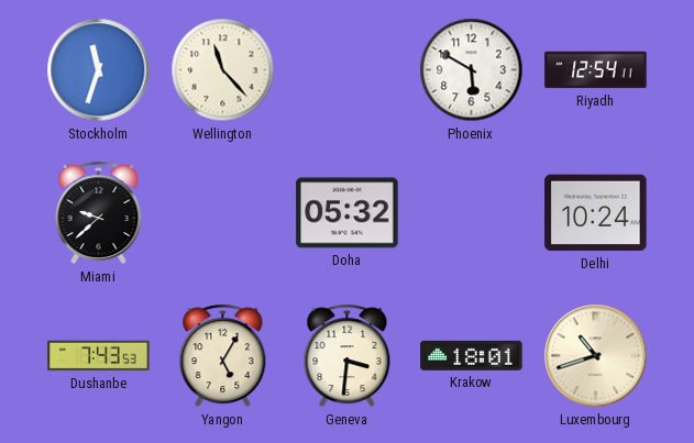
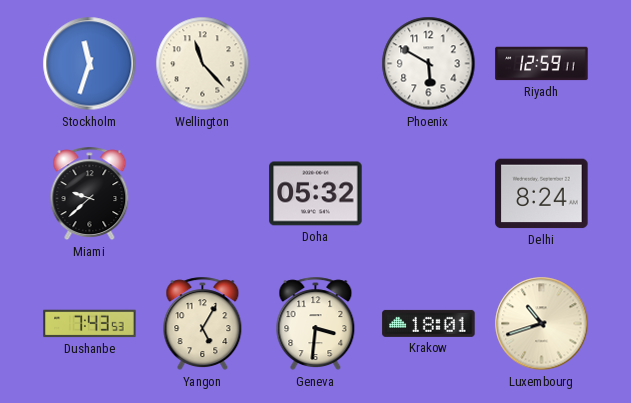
Riyadh: 12:54 -> 12:59
Delhi: 10:24 -> 8:24
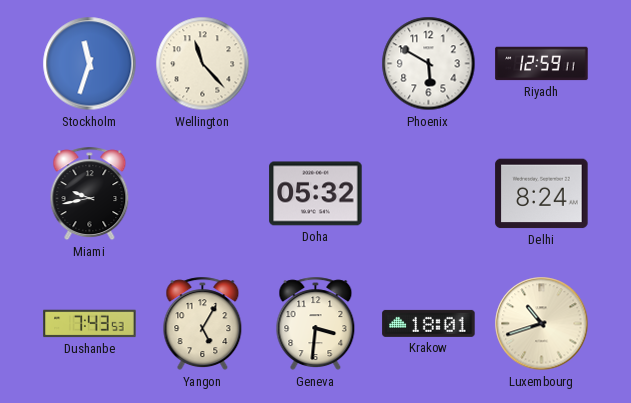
Miami: 9:38 -> 9:43
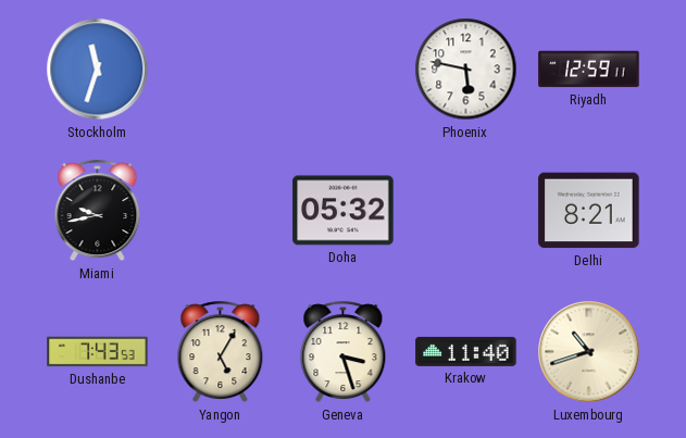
Wellington: 11:23 -> none
Phoenix: 5:50 -> 5:47
Delhi: 8:24 -> 8:21
Geneva: 3:31 -> 3:27
Krakow: 18:01 -> 11:40
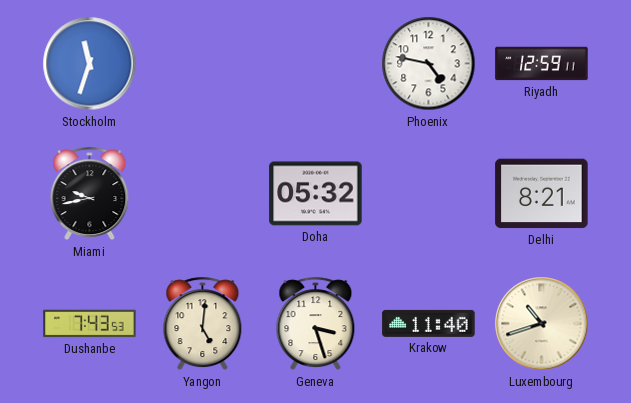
Phoenix: 5:47 -> 4:47
Yangon: 5:05 -> 5:01
